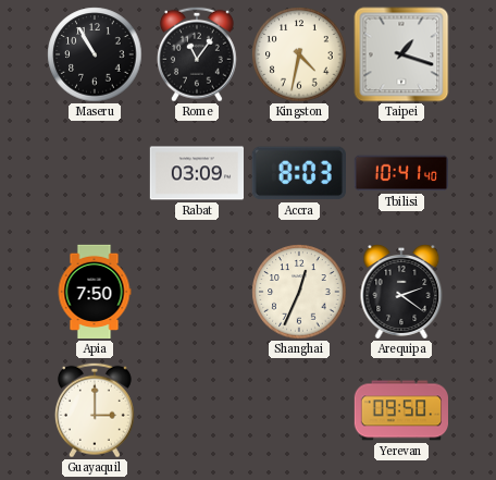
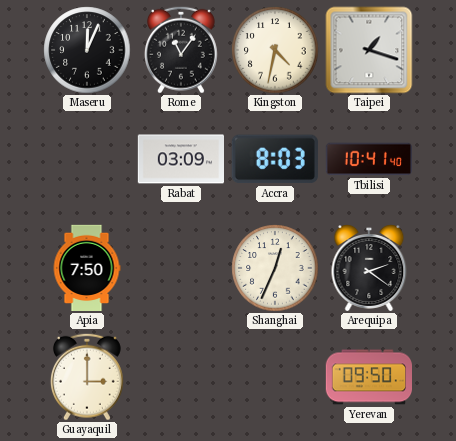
Maseru: 10:55 -> 12:04
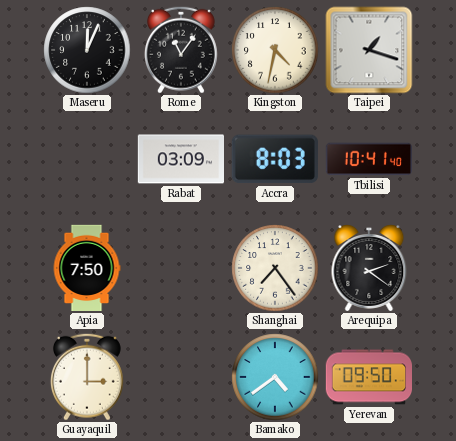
Shanghai: 12:34 -> 7:24
Bamako: none -> 4:39
